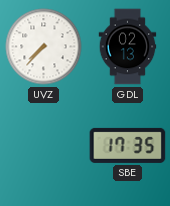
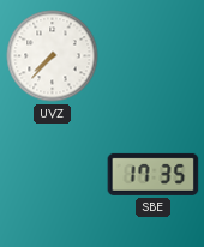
GDL: 02:13 -> none
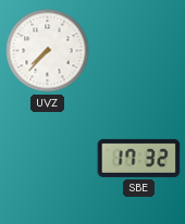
SBE: 17:35 -> 17:32
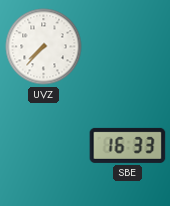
SBE: 17:32 -> 16:33
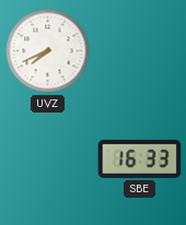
UVZ: 7:37 -> 7:41
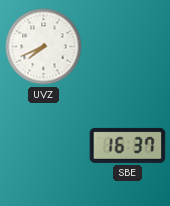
SBE: 16:33 -> 16:37
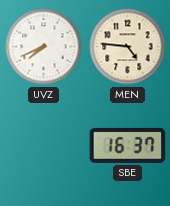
MEN: none -> 4:46
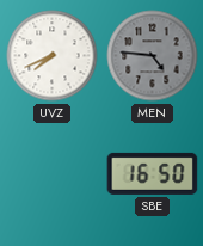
MEN dial: cream -> grey
SBE: 16:37 -> 16:50
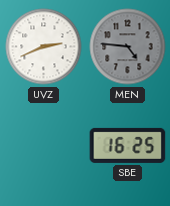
UVZ: 7:41 -> 2:41
SBE: 16:50 -> 16:25
